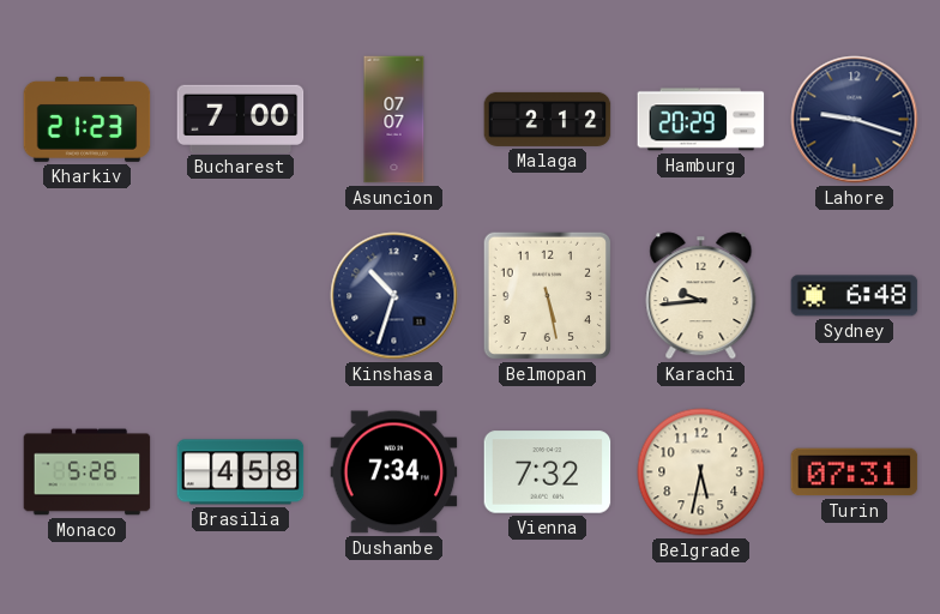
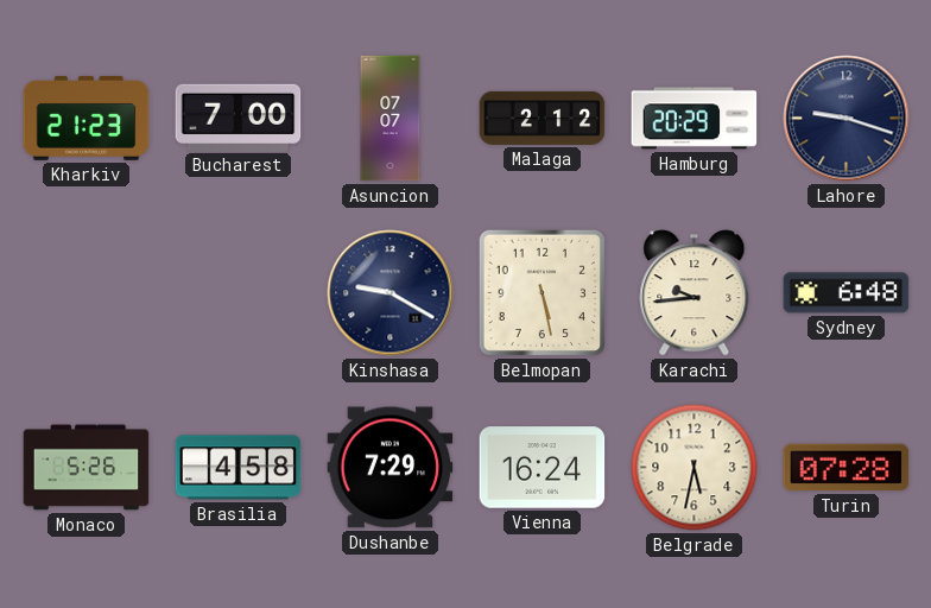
Kinshasa: 10:33 -> 9:20
Dushanbe: 7:34 -> 7:29
Vienna: 7:32 -> 16:24
Turin: 07:31 -> 07:28
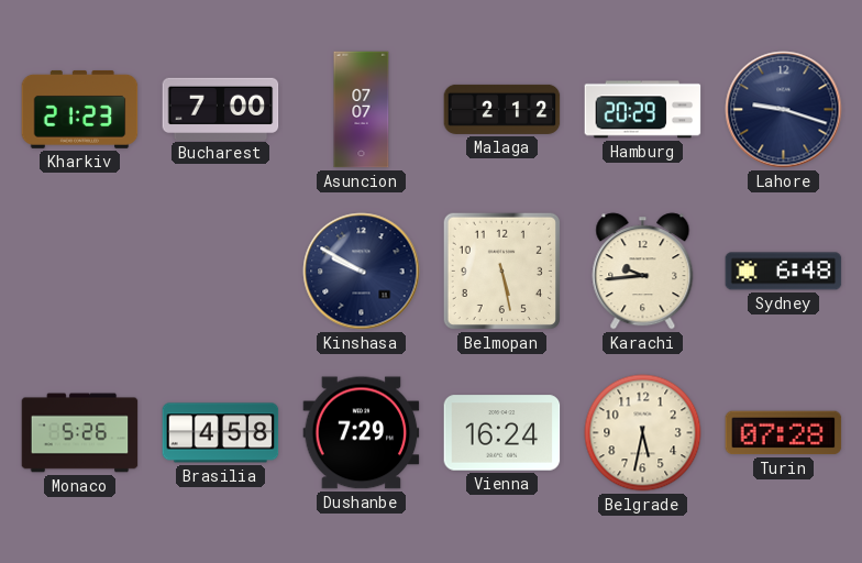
Kinshasa: 9:20 -> 9:50
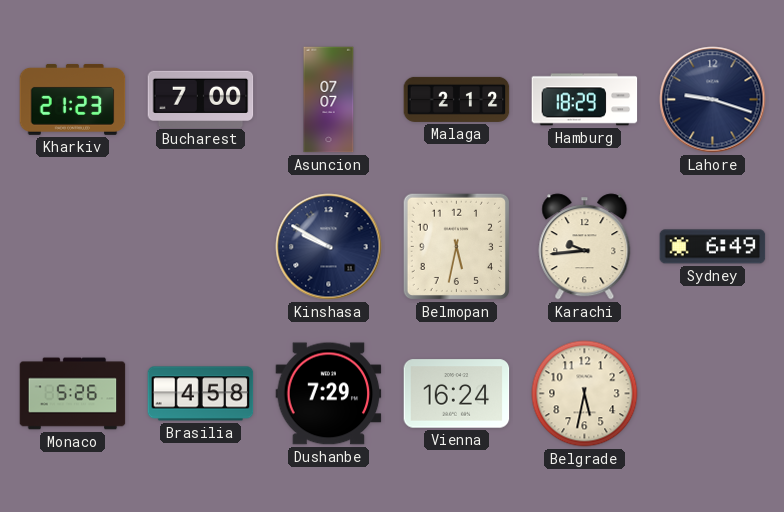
Hamburg: 20:29 -> 18:29
Belmopan: 5:28 -> 5:32
Sydney: 6:48 -> 6:49
Turin: 07:28 -> none
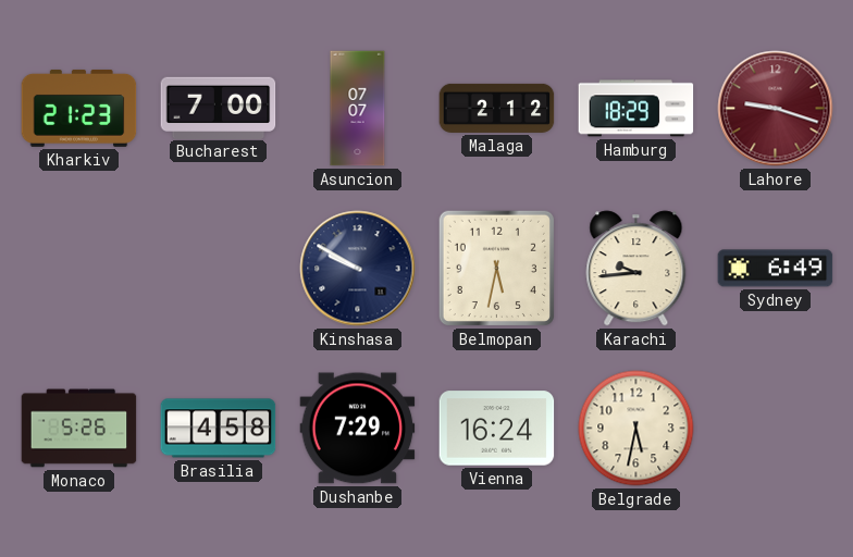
Lahore dial: navy -> burgundy
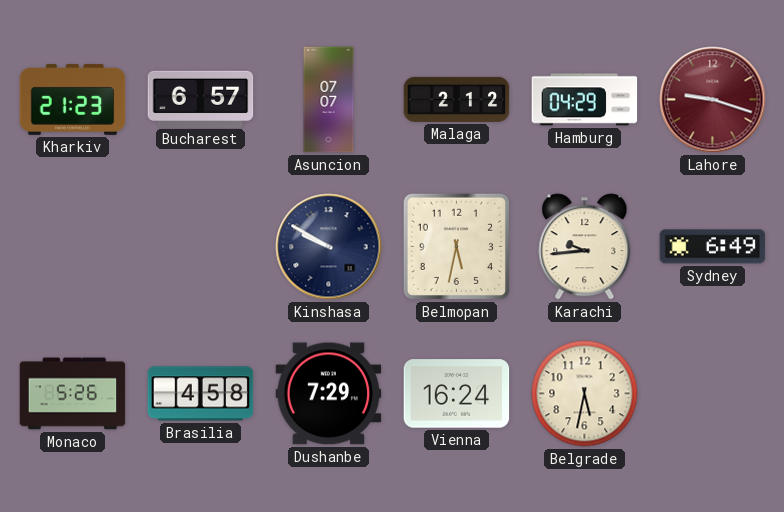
Bucharest: 7:00 -> 6:57
Hamburg: 18:29 -> 04:29
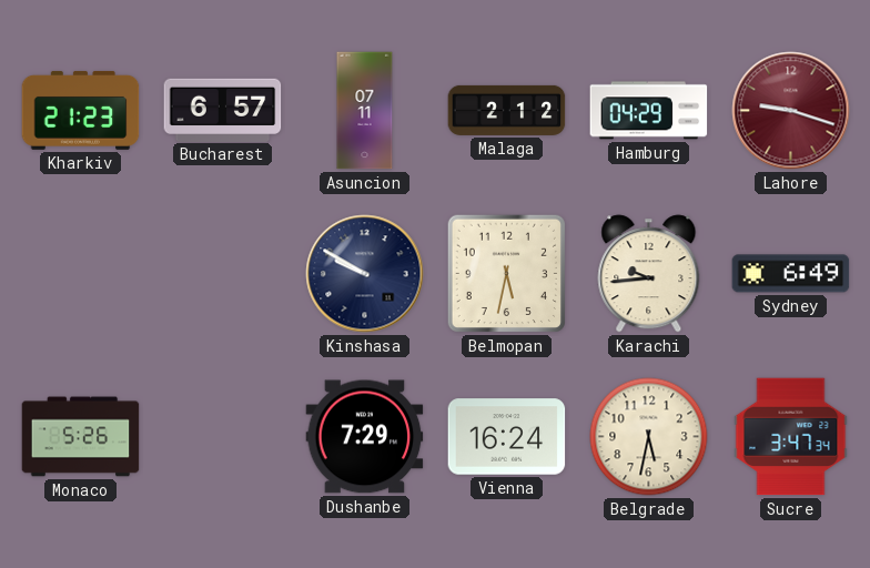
Asuncion: 07:07 -> 07:11
Brasilia: 4:58 -> none
Sucre: none -> 3:47
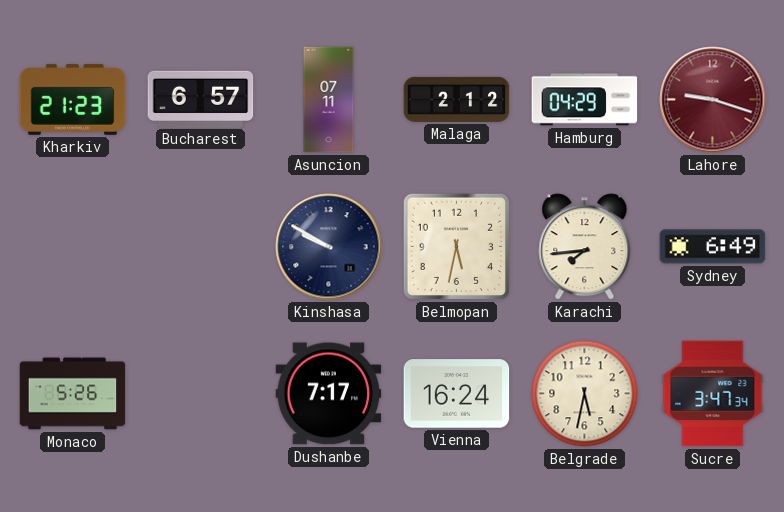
Karachi: 9:44 -> 7:44
Dushanbe: 7:29 -> 7:17
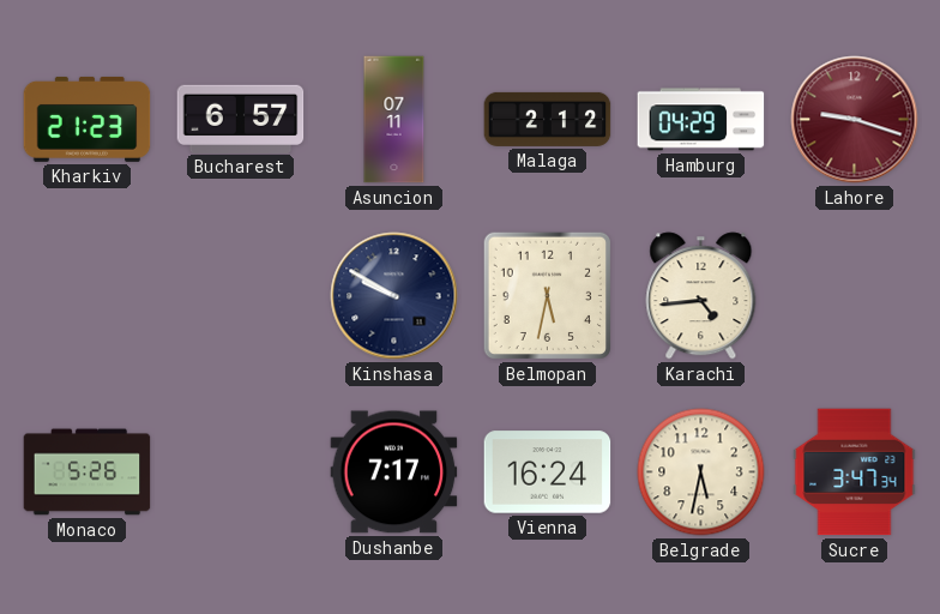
Karachi: 7:44 -> 4:44
Sydney: 6:49 -> none
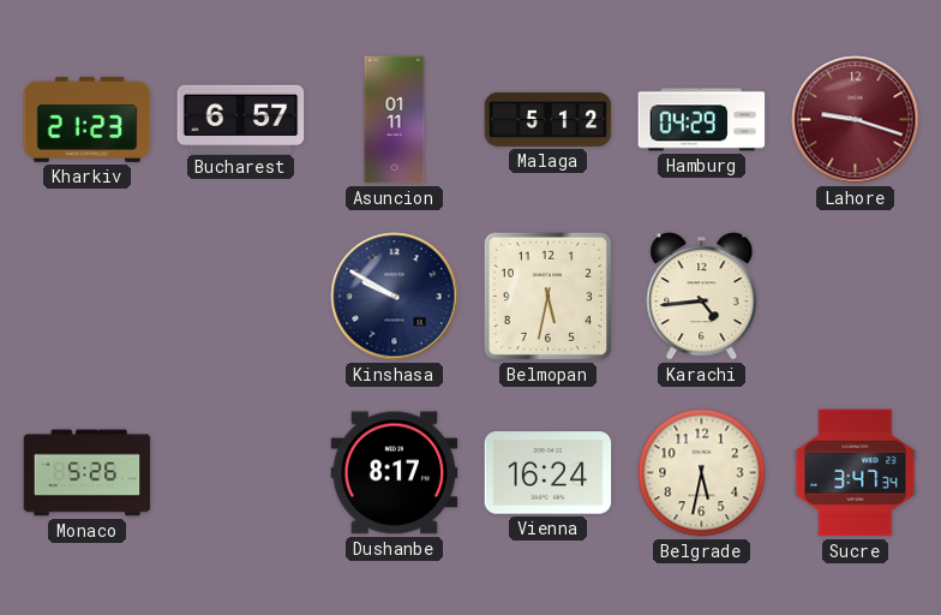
Asuncion: 07:11 -> 01:11
Malaga: 2:12 -> 5:12
Dushanbe: 7:17 -> 8:17
